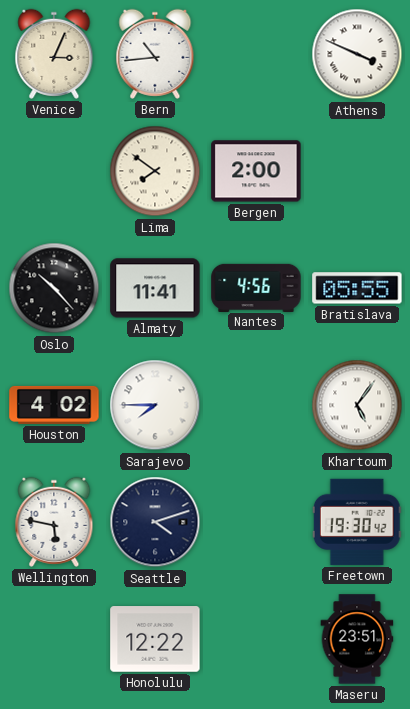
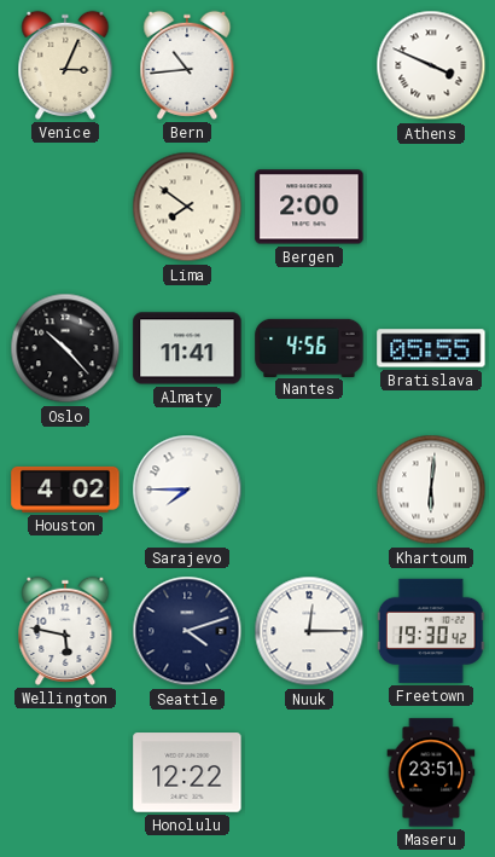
Khartoum: 5:06 -> 6:01
Nuuk: none -> 12:15
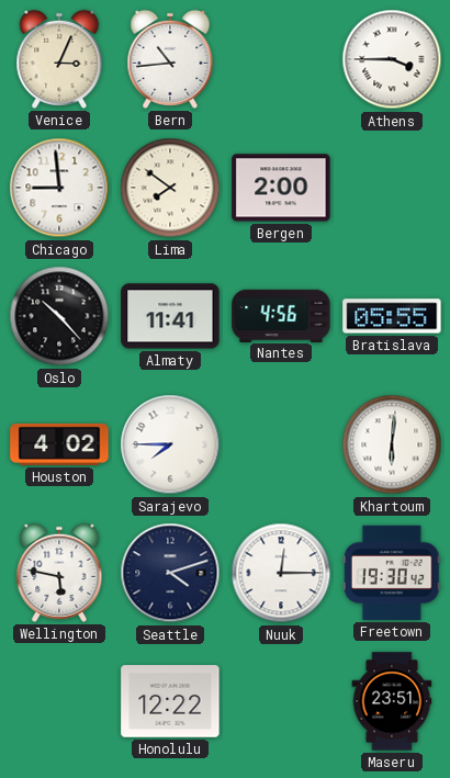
Athens: 3:49 -> 3:45
Chicago: none -> 8:59
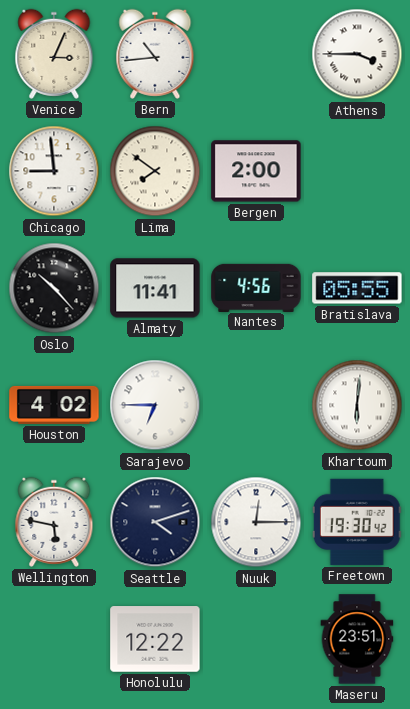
Sarajevo: 7:45 -> 6:45
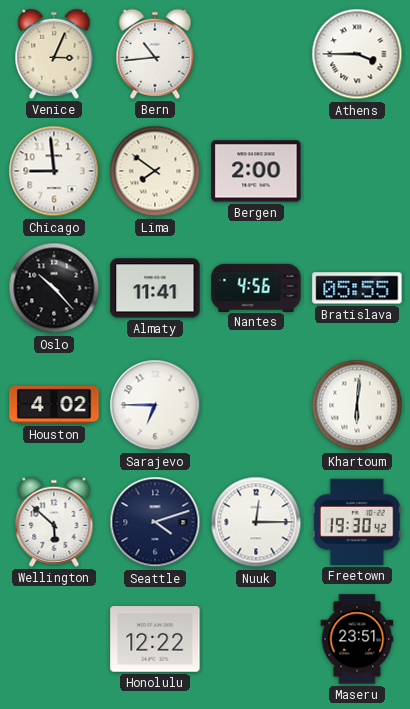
Wellington: 5:47 -> 5:52
